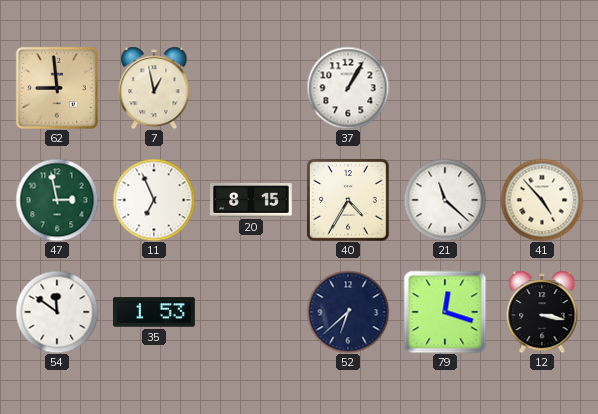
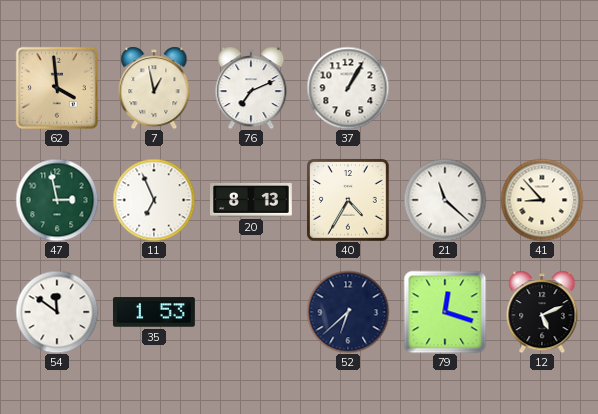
62: 8:59 -> 3:59
76: none -> 7:11
20: 8:15 -> 8:13
41: 4:53 -> 8:53
12: 3:17 -> 5:11
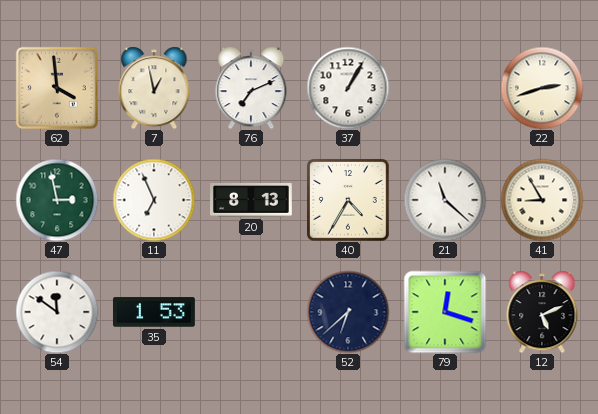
22: none -> 2:42
41: 8:53 -> 8:55
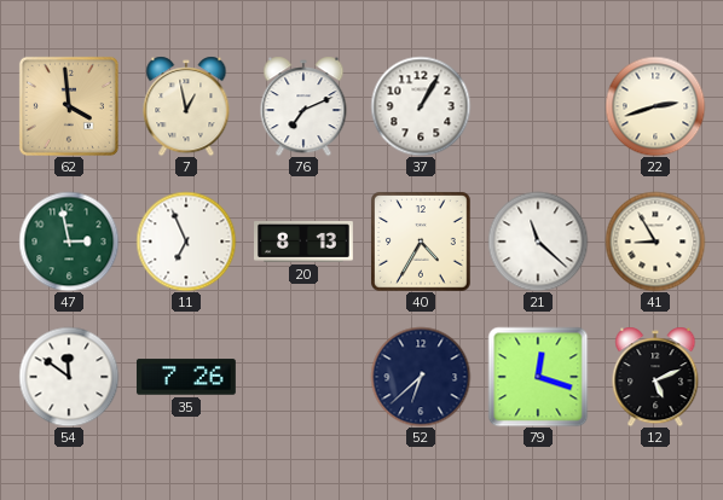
35: 1:53 -> 7:26
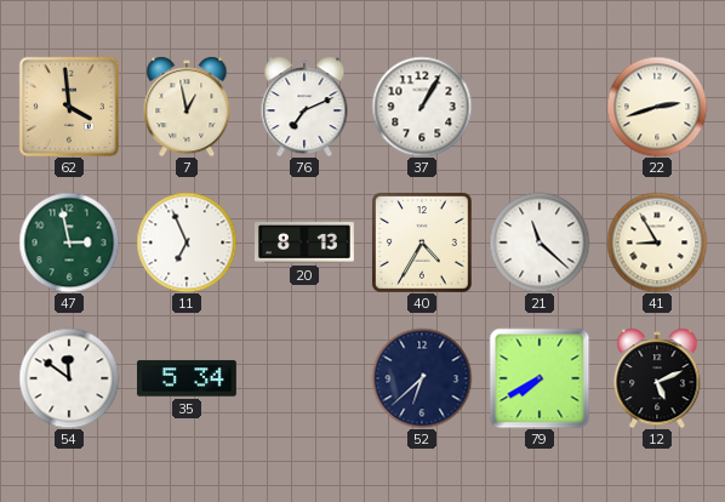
35: 7:26 -> 5:34
79: 12:18 -> 7:40
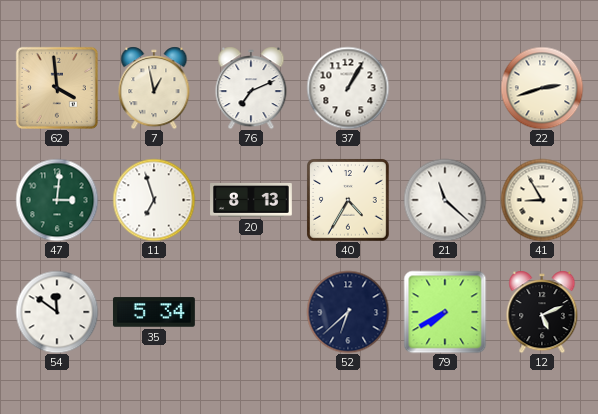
47: 2:58 -> 3:01
11: 6:56 -> 6:57
